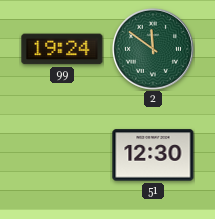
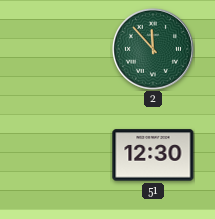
99: 19:24 -> none
2: 11:51 -> 11:53
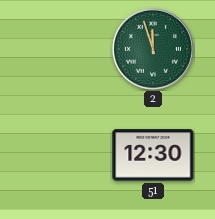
2: 11:53 -> 11:57
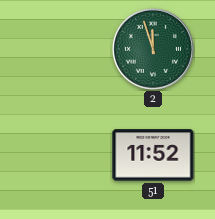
51: 12:30 -> 11:52
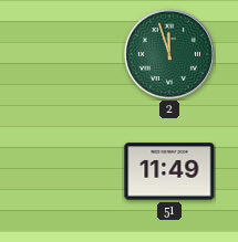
51: 11:52 -> 11:49
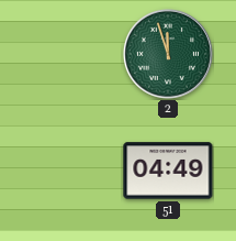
51: 11:49 -> 04:49
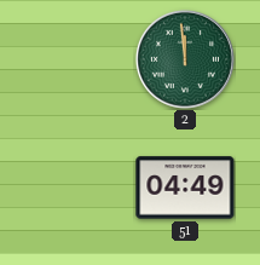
2: 11:57 -> 11:59
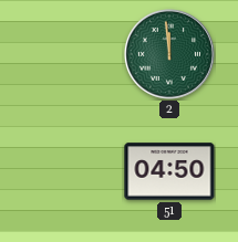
51: 04:49 -> 04:50
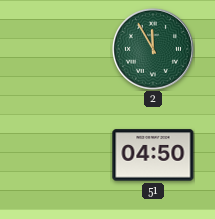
2: 11:59 -> 11:55
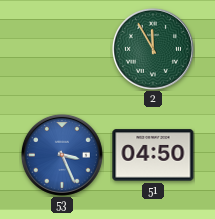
53: none -> 3:26
